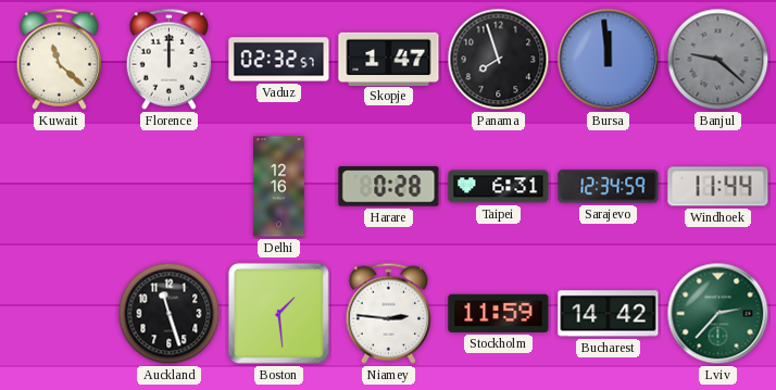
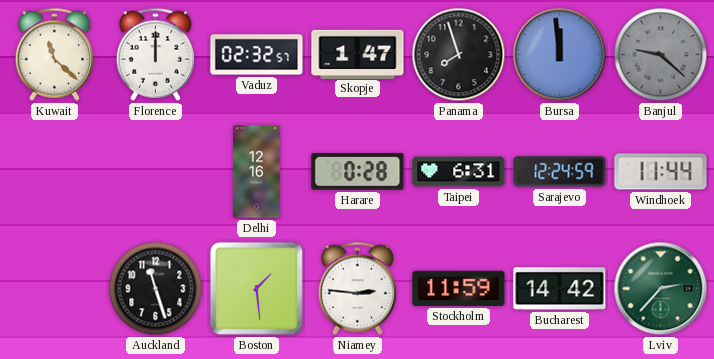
Sarajevo: 12:34 -> 12:24
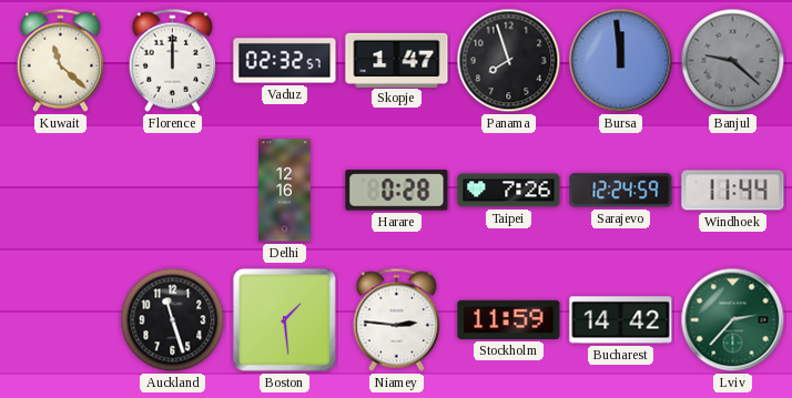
Taipei: 6:31 -> 7:26
